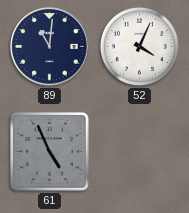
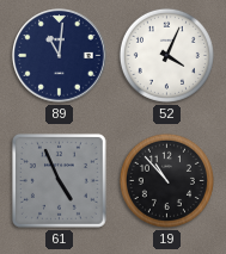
19: none -> 10:53
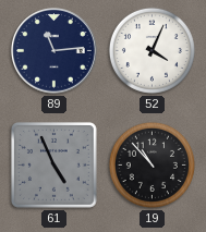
89: 11:01 -> 11:14
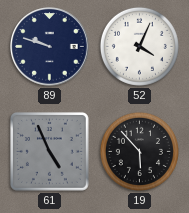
89: 11:14 -> 9:48
19: 10:53 -> 5:53
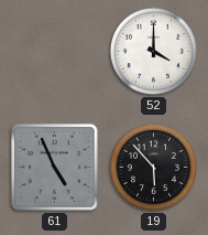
89: 9:48 -> none
52: 4:04 -> 4:00
